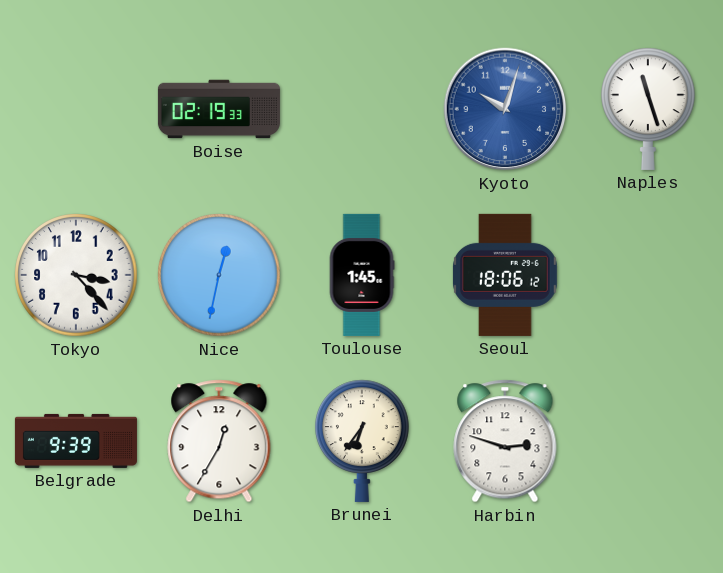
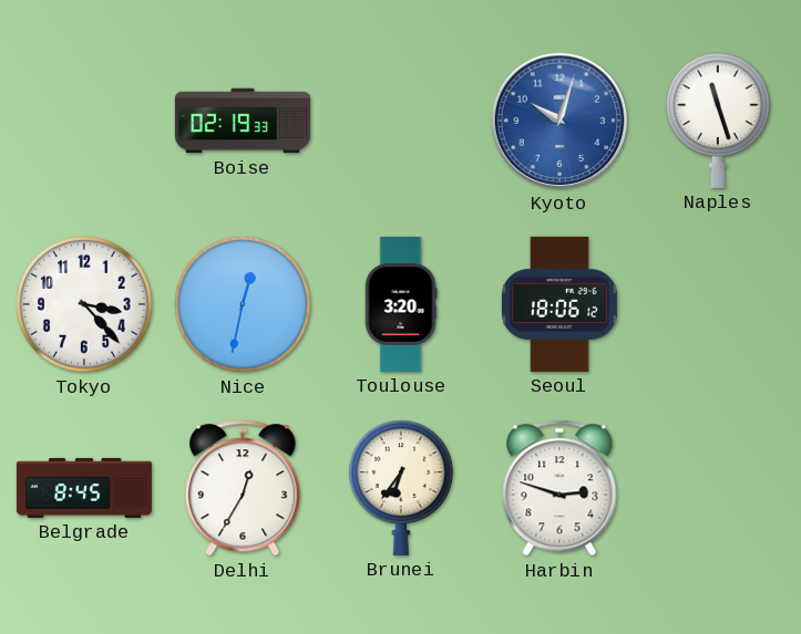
Toulouse: 1:45 -> 3:20
Belgrade: 9:39 -> 8:45
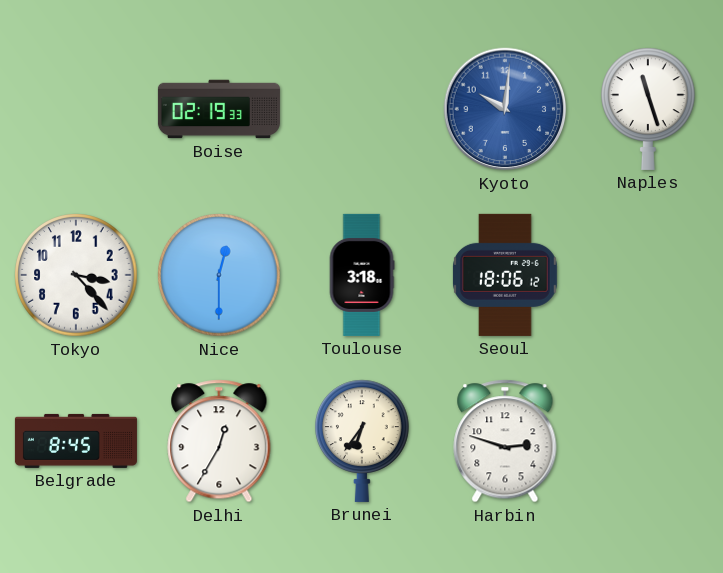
Kyoto: 10:03 -> 10:01
Nice: 12:32 -> 12:30
Toulouse: 3:20 -> 3:18
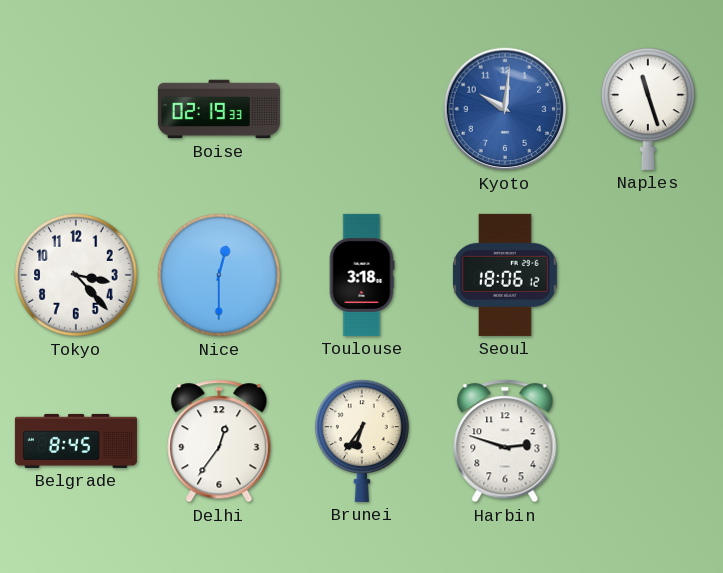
Delhi: 12:35 -> 12:36
